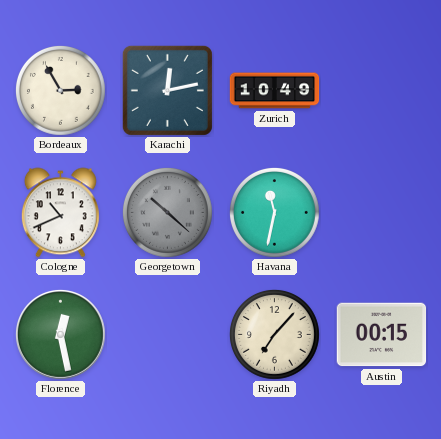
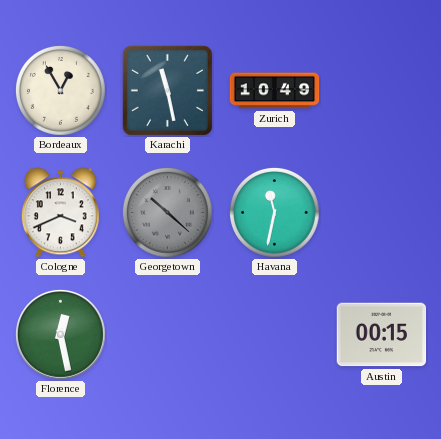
Bordeaux: 2:55 -> 12:55
Karachi: 12:13 -> 11:28
Cologne: 10:41 -> 3:41
Riyadh: 7:07 -> none
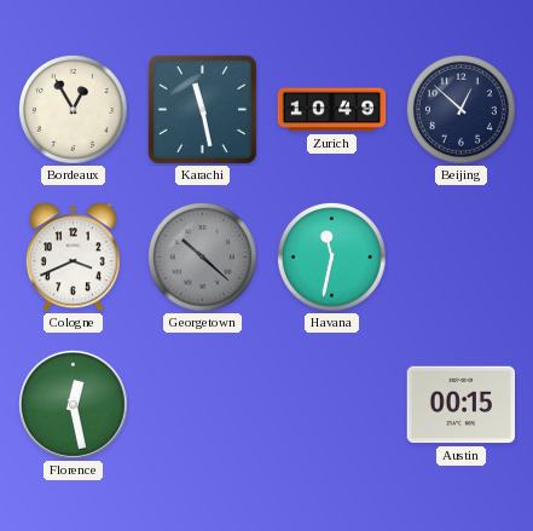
Beijing: none -> 12:52
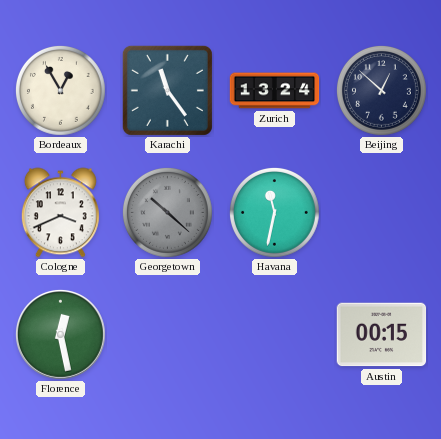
Karachi: 11:28 -> 11:24
Zurich: 10:49 -> 13:24
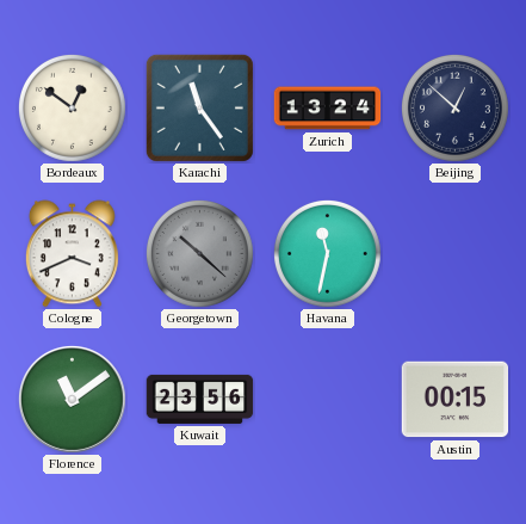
Bordeaux: 12:55 -> 12:51
Florence: 12:28 -> 11:09
Kuwait: none -> 23:56
